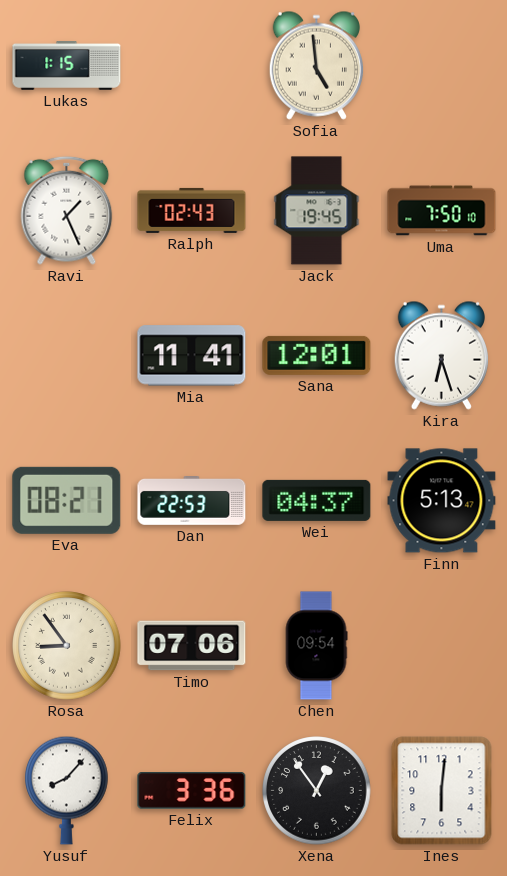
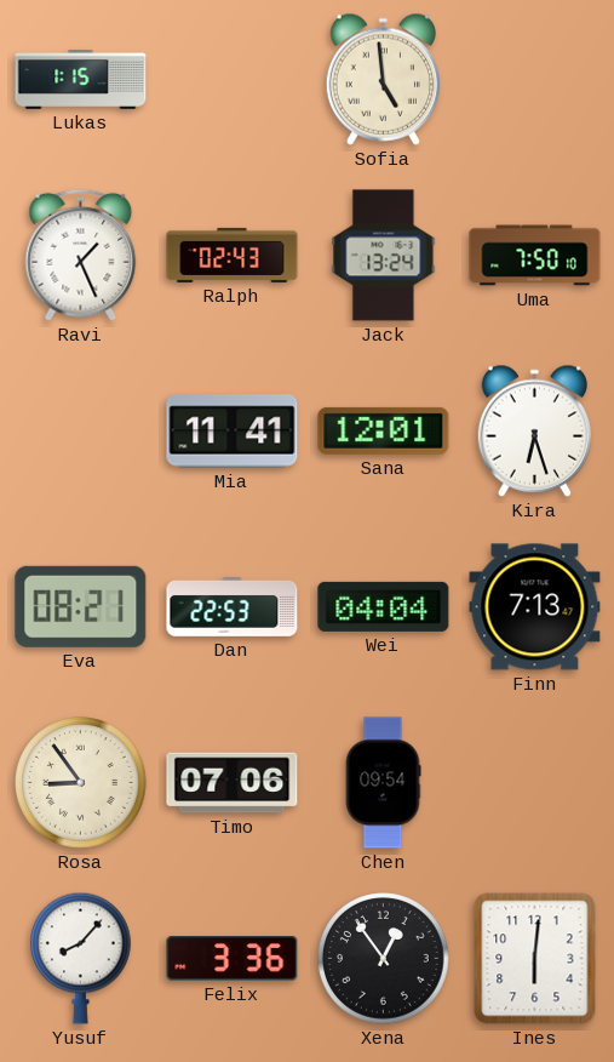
Jack: 19:45 -> 13:24
Wei: 04:37 -> 04:04
Finn: 5:13 -> 7:13
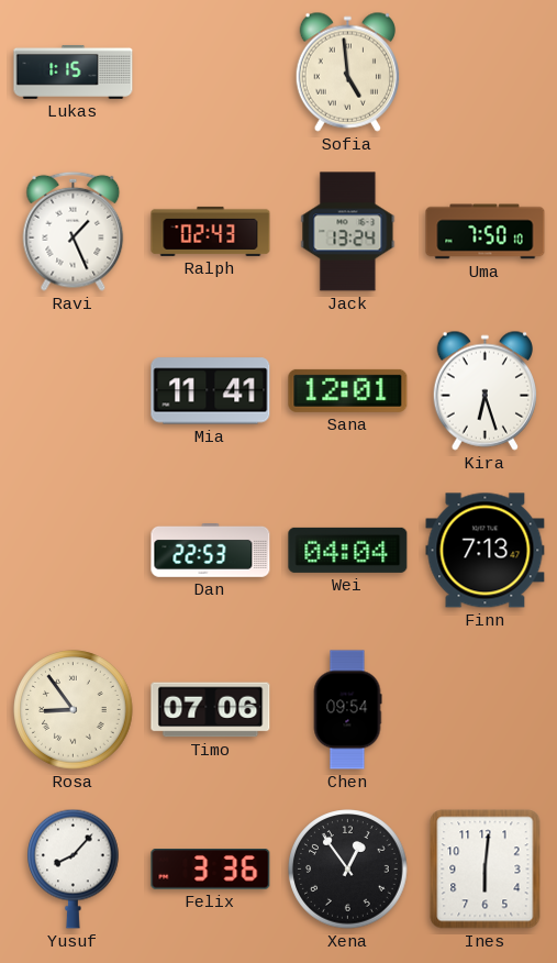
Eva: 08:21 -> none
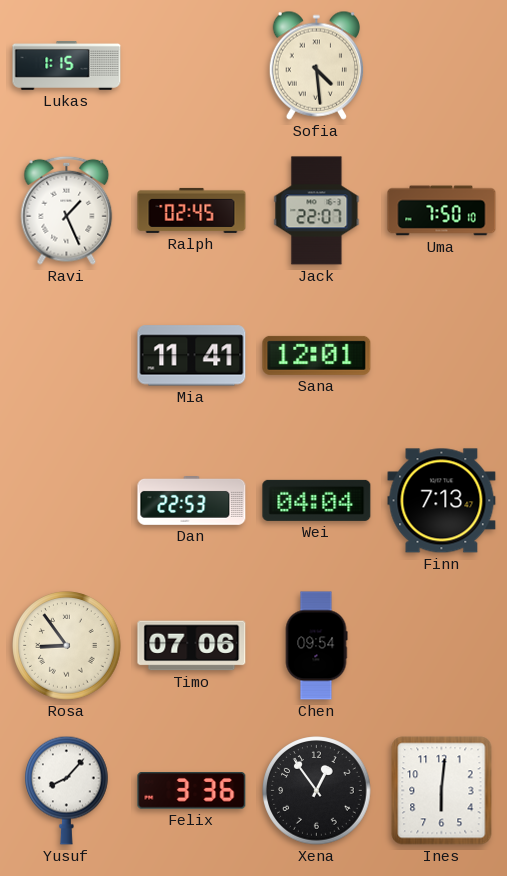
Sofia: 4:59 -> 4:29
Ralph: 02:43 -> 02:45
Jack: 13:24 -> 22:07
Kira: 6:27 -> none
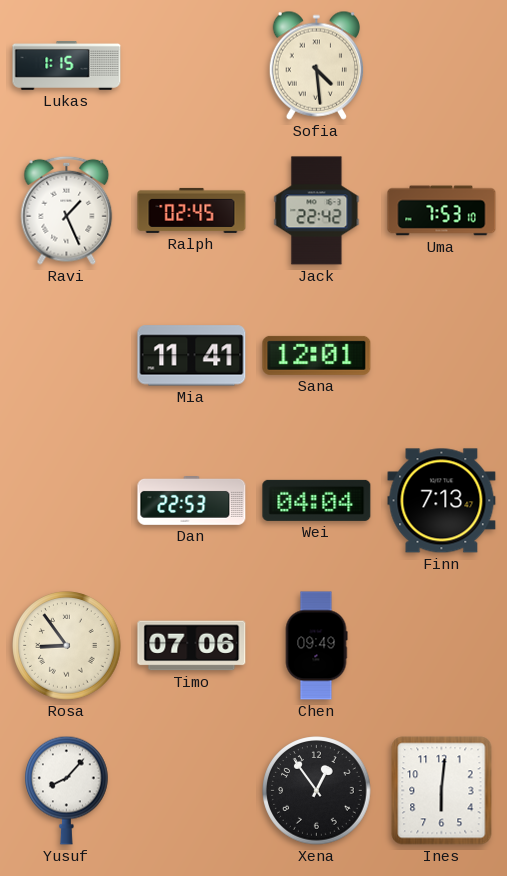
Jack: 22:07 -> 22:42
Uma: 7:50 -> 7:53
Chen: 09:54 -> 09:49
Felix: 3:36 -> none
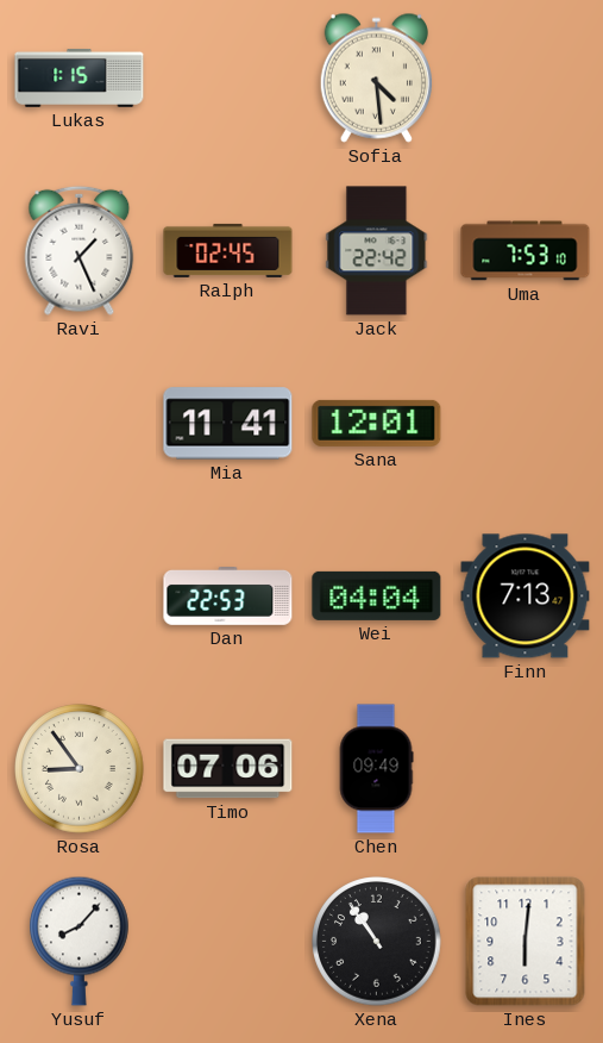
Xena: 12:54 -> 10:54
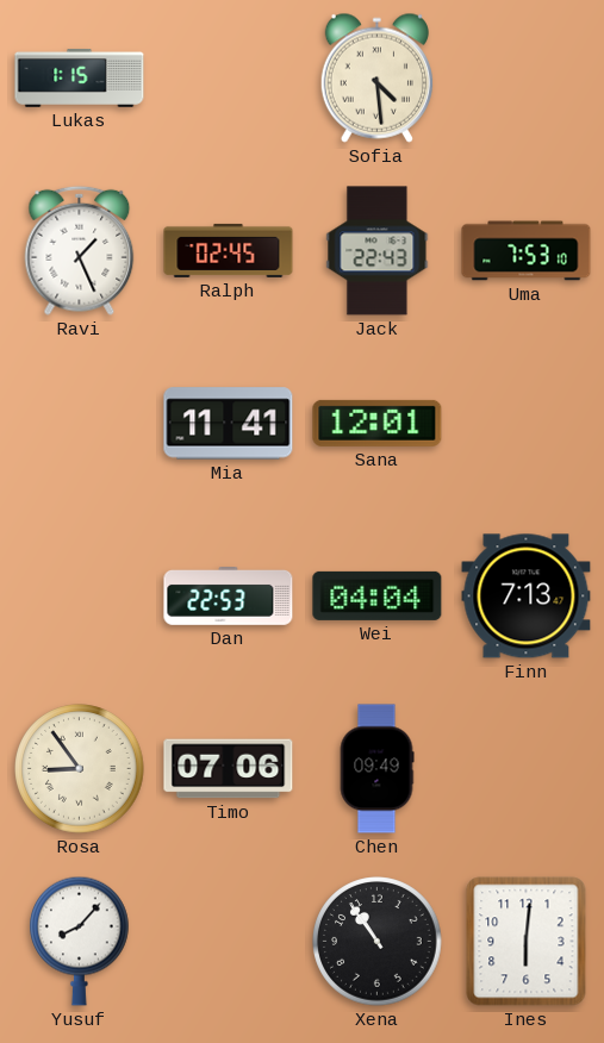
Jack: 22:42 -> 22:43
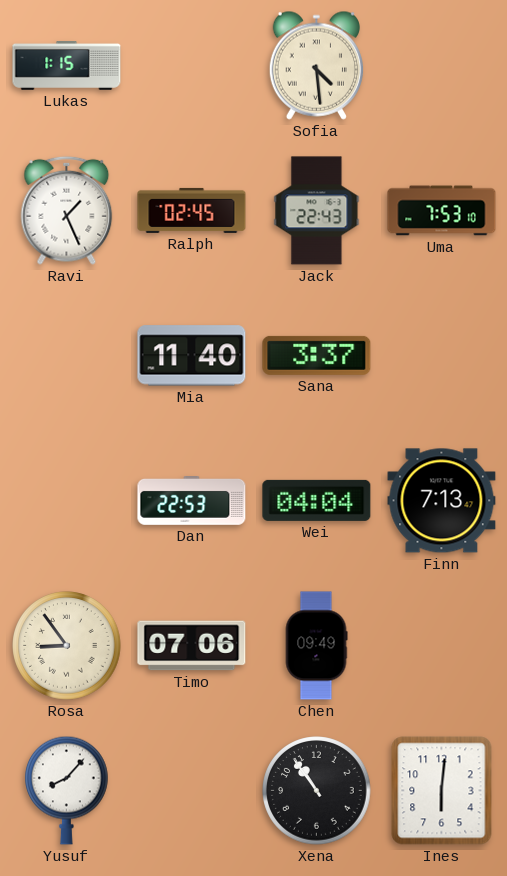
Mia: 11:41 -> 11:40
Sana: 12:01 -> 3:37
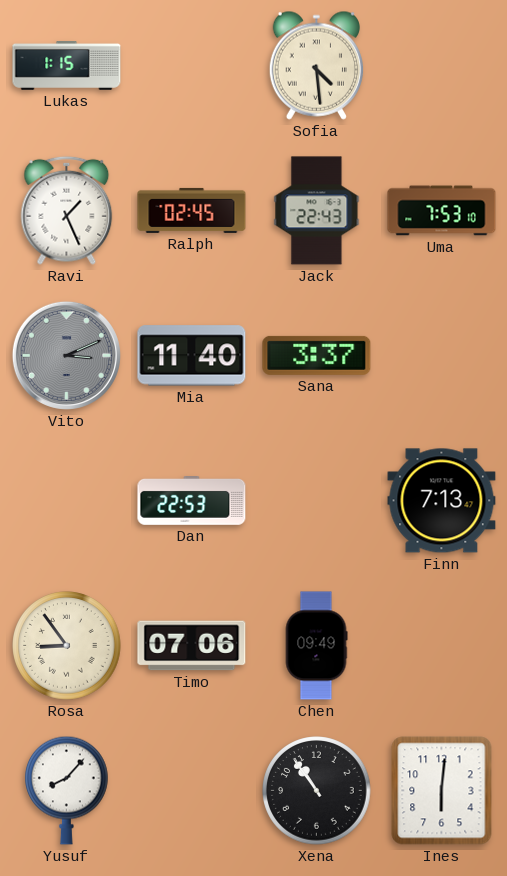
Vito: none -> 3:11
Wei: 04:04 -> none
